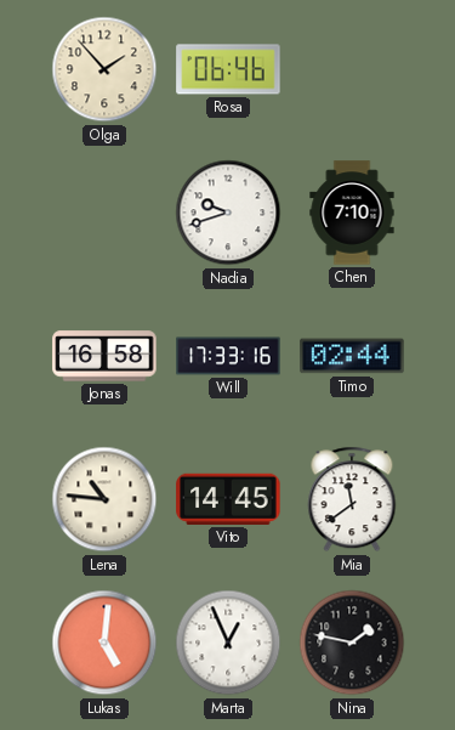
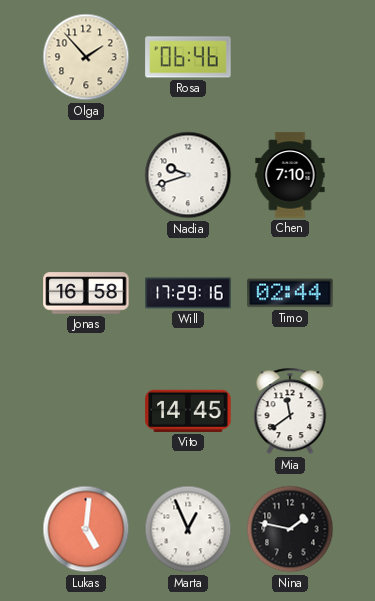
Will: 17:33 -> 17:29
Lena: 10:46 -> none
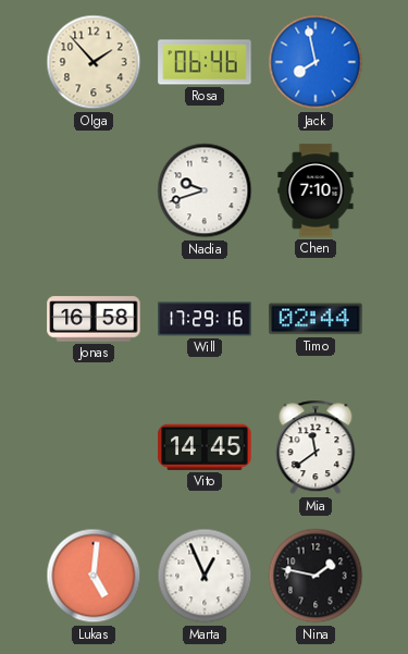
Jack: none -> 7:58
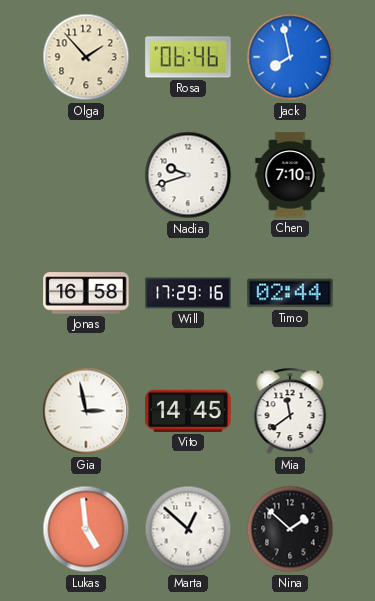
Gia: none -> 2:58
Lukas: 5:01 -> 4:59
Marta: 12:56 -> 12:52
Nina: 1:47 -> 1:52
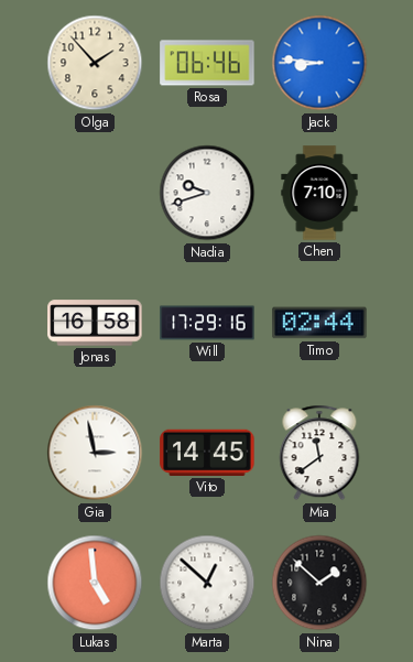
Jack: 7:58 -> 8:46
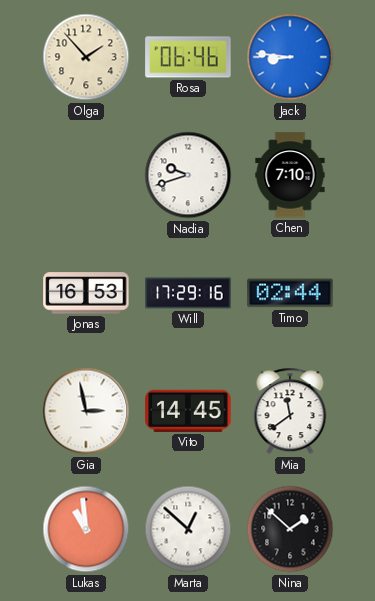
Jonas: 16:58 -> 16:53
Lukas: 4:59 -> 10:59
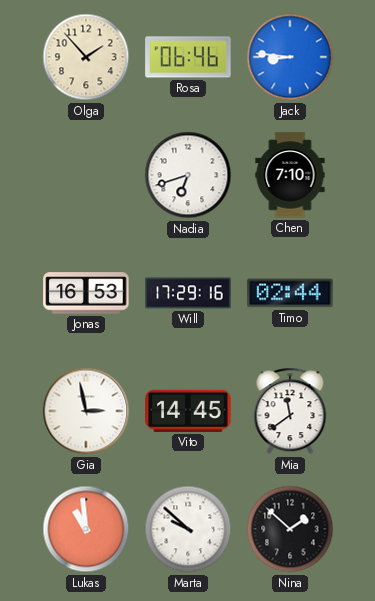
Nadia: 9:42 -> 6:42
Marta: 12:52 -> 9:52
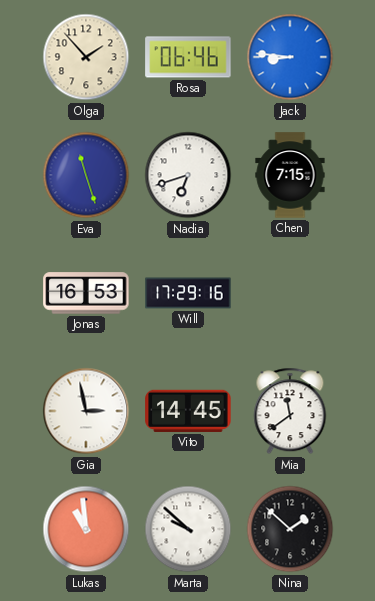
Eva: none -> 11:27
Chen: 7:10 -> 7:15
Timo: 02:44 -> none
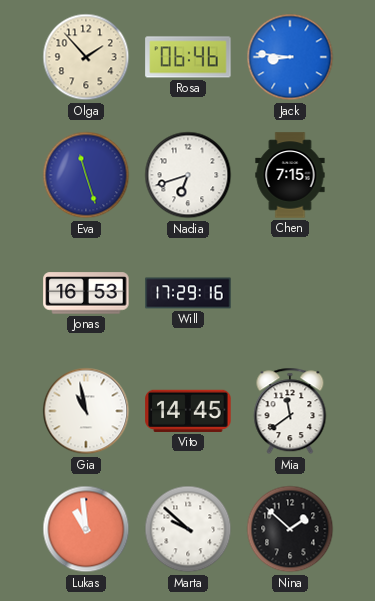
Gia: 2:58 -> 10:58
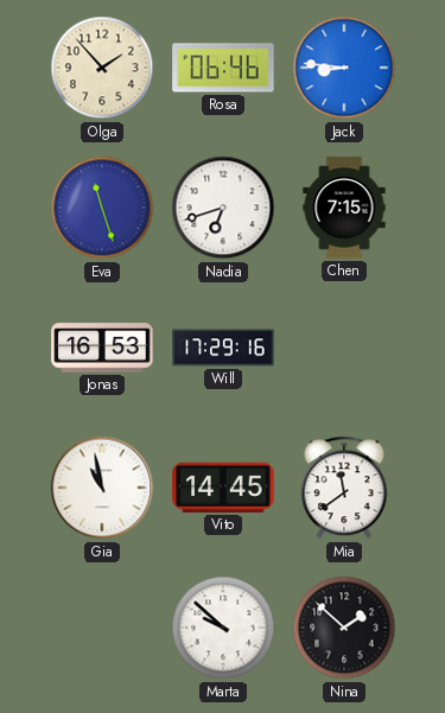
Lukas: 10:59 -> none
